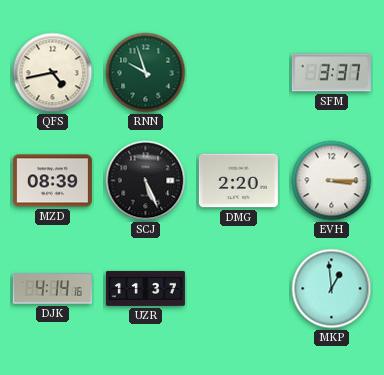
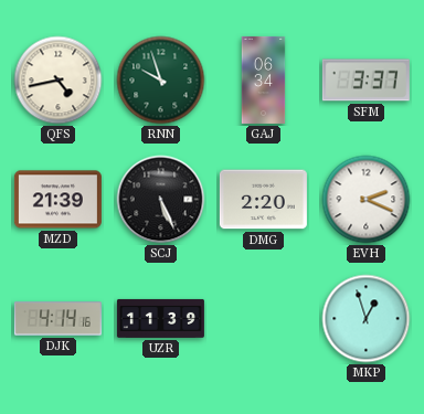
GAJ: none -> 06:34
MZD: 08:39 -> 21:39
EVH: 3:15 -> 2:19
UZR: 11:37 -> 11:39
MKP: 12:59 -> 12:57
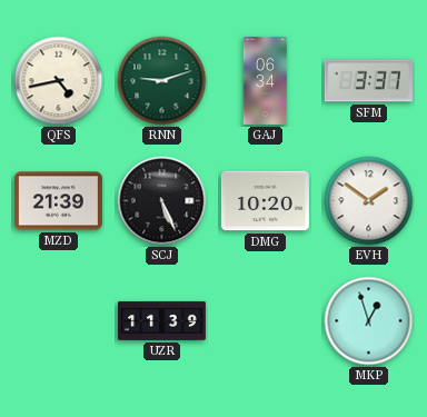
RNN: 9:57 -> 9:12
DMG: 2:20 -> 10:20
EVH: 2:19 -> 1:51
DJK: 4:14 -> none
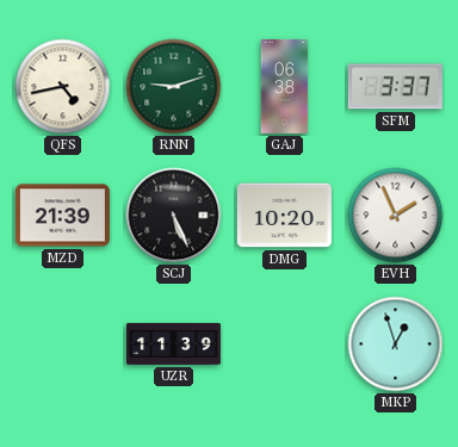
GAJ: 06:34 -> 06:38
EVH: 1:51 -> 1:56
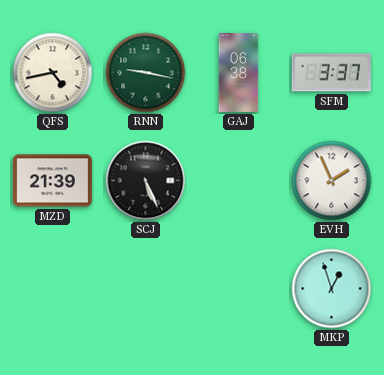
RNN: 9:12 -> 9:17
DMG: 10:20 -> none
UZR: 11:39 -> none
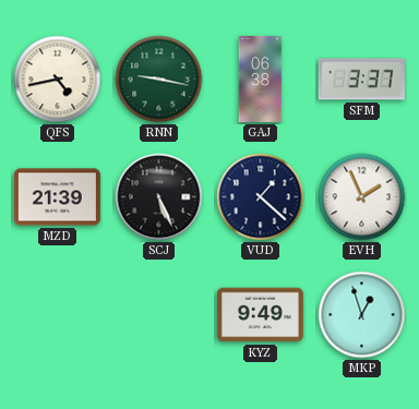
VUD: none -> 1:22
KYZ: none -> 9:49
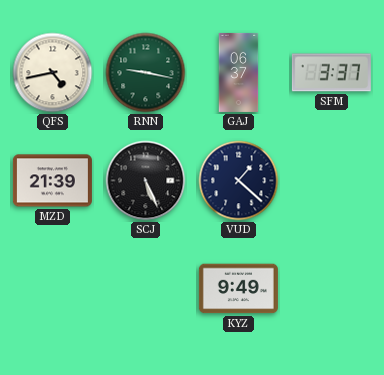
GAJ: 06:38 -> 06:37
EVH: 1:56 -> none
MKP: 12:57 -> none
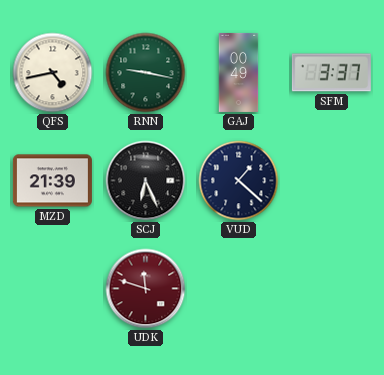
GAJ: 06:37 -> 00:49
SCJ: 5:26 -> 6:26
UDK: none -> 11:48
KYZ: 9:49 -> none
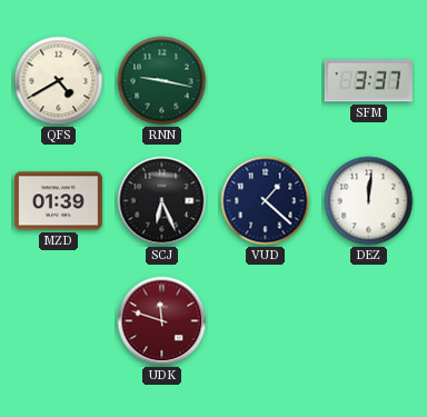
QFS: 4:43 -> 4:40
GAJ: 00:49 -> none
MZD: 21:39 -> 01:39
DEZ: none -> 12:01
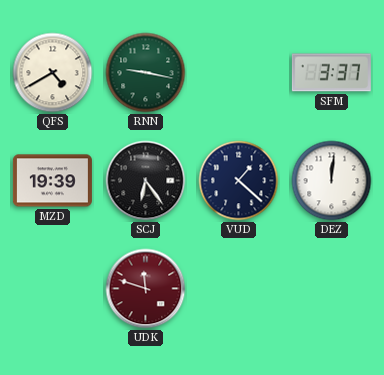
MZD: 01:39 -> 19:39
SCJ: 6:26 -> 6:24
